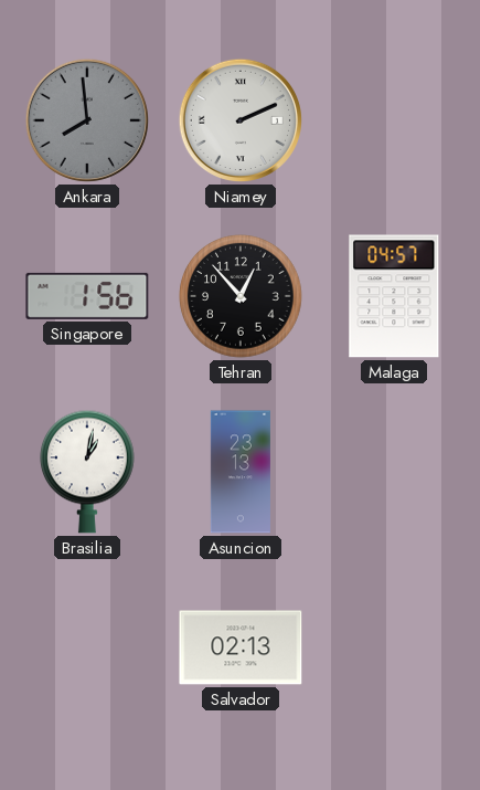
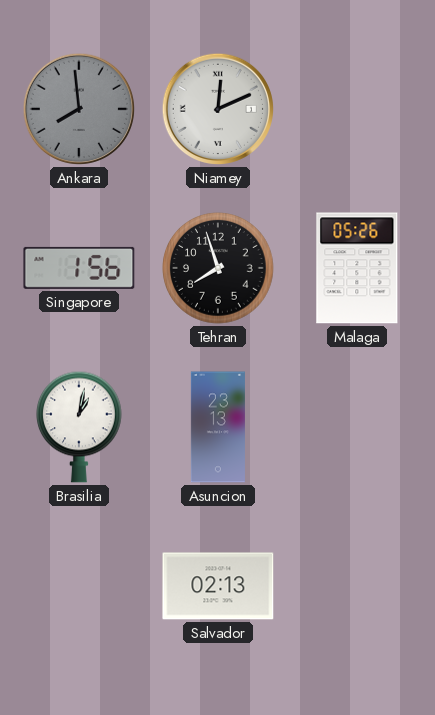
Niamey: 2:11 -> 12:11
Tehran: 12:53 -> 7:57
Malaga: 04:57 -> 05:26
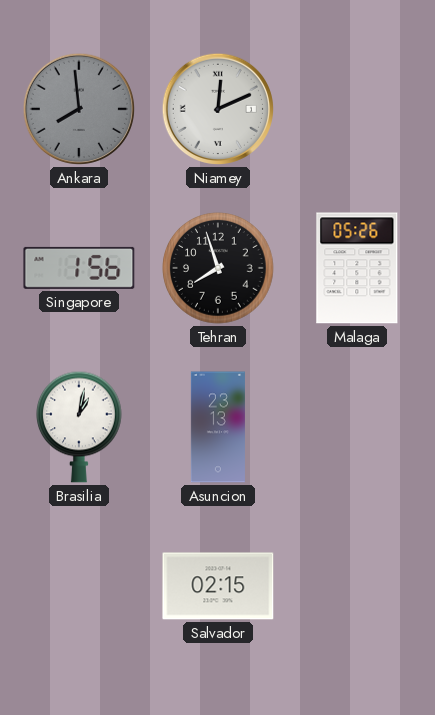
Salvador: 02:13 -> 02:15
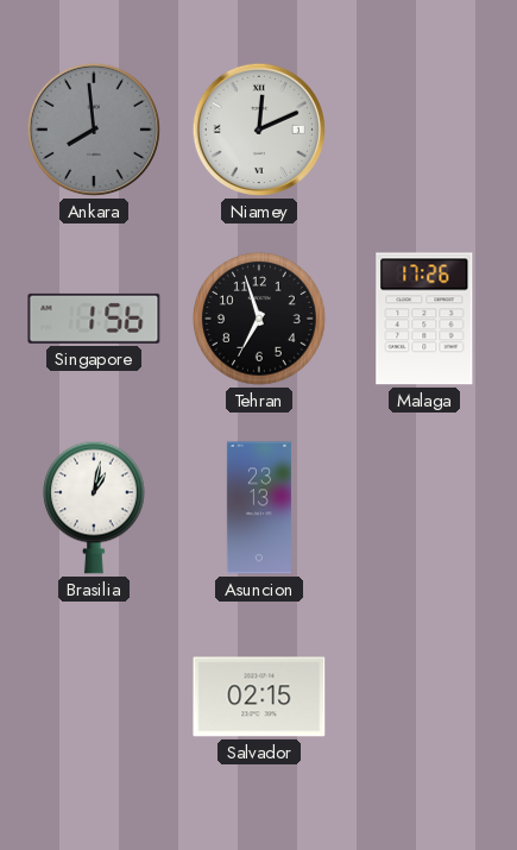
Tehran: 7:57 -> 6:57
Malaga: 05:26 -> 17:26
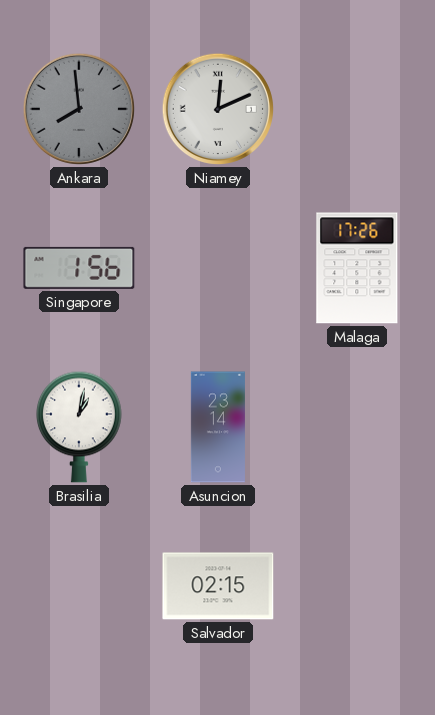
Tehran: 6:57 -> none
Asuncion: 23:13 -> 23:14
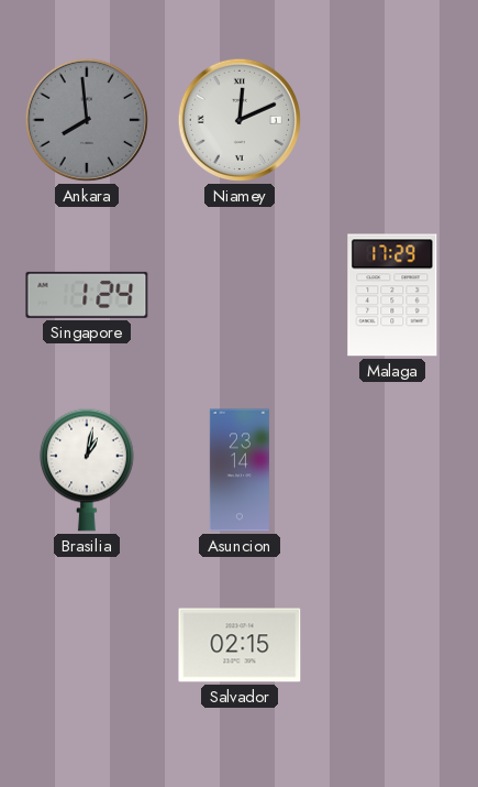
Singapore: 1:56 -> 1:24
Malaga: 17:26 -> 17:29
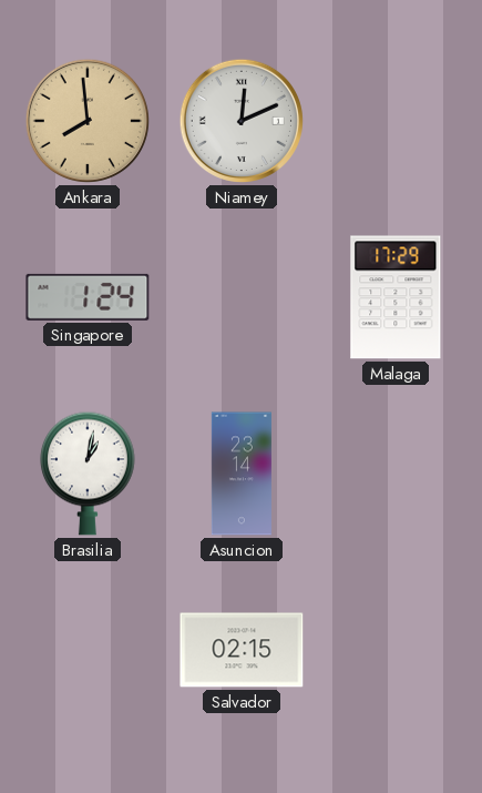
Ankara dial: grey -> champagne
